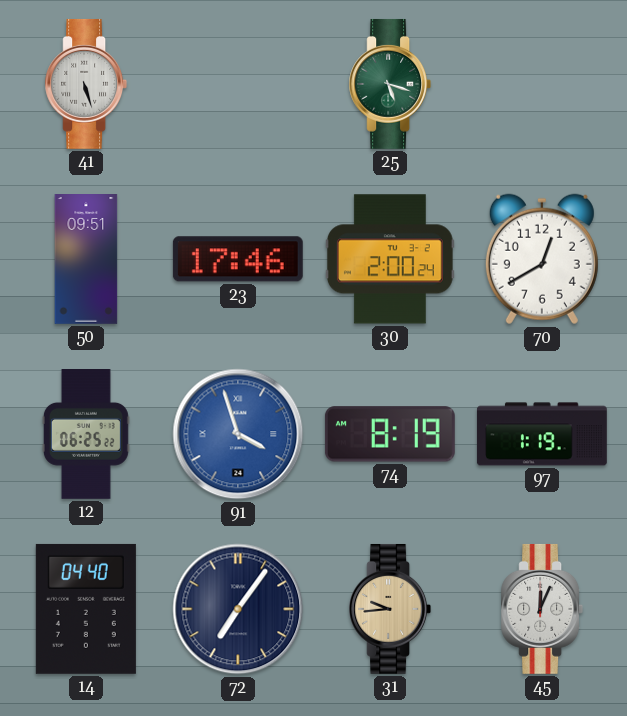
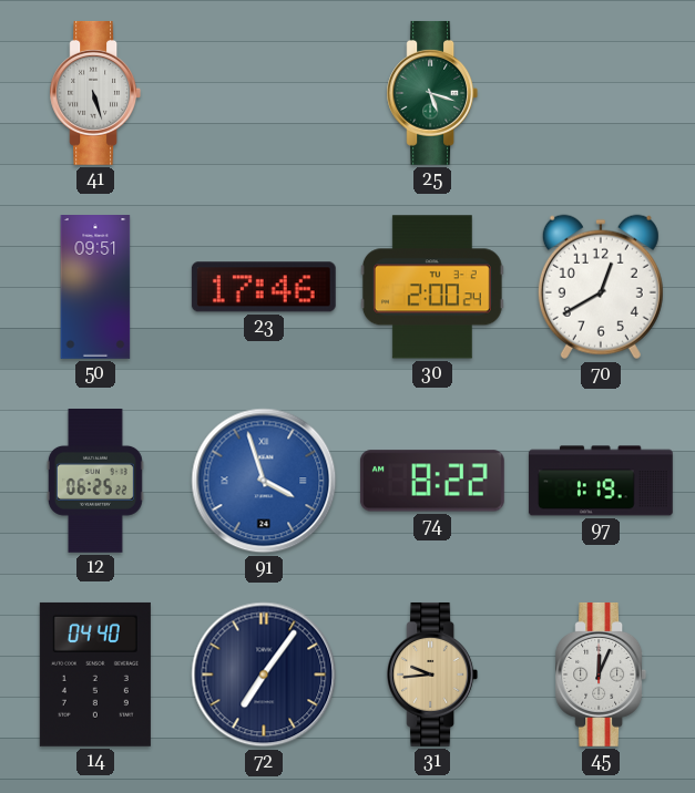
74: 8:19 -> 8:22
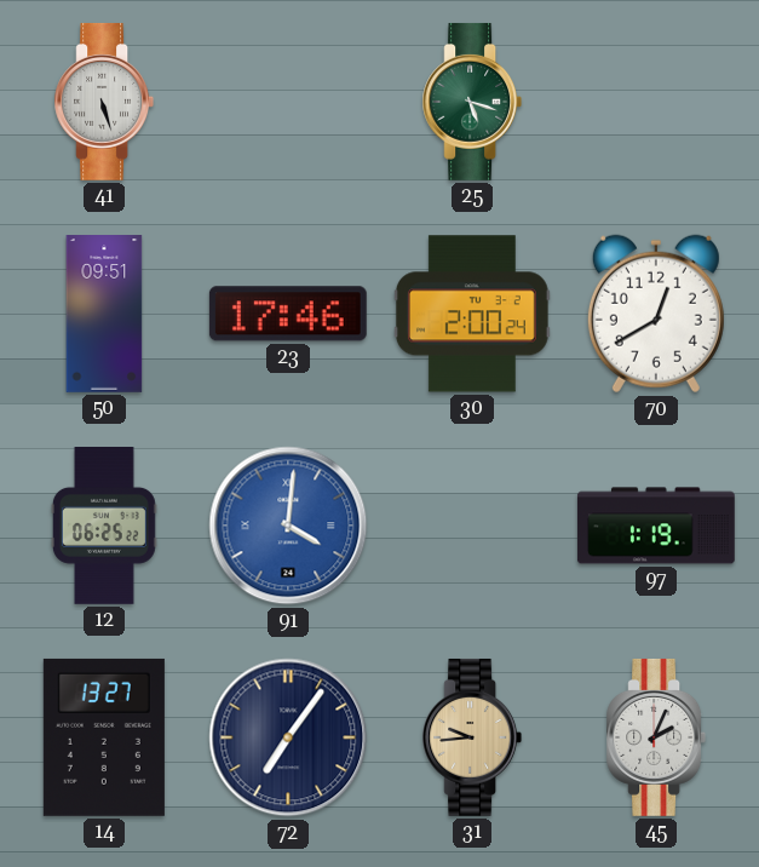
91: 3:57 -> 4:01
74: 8:22 -> none
14: 04:40 -> 13:27
45: 12:04 -> 2:04
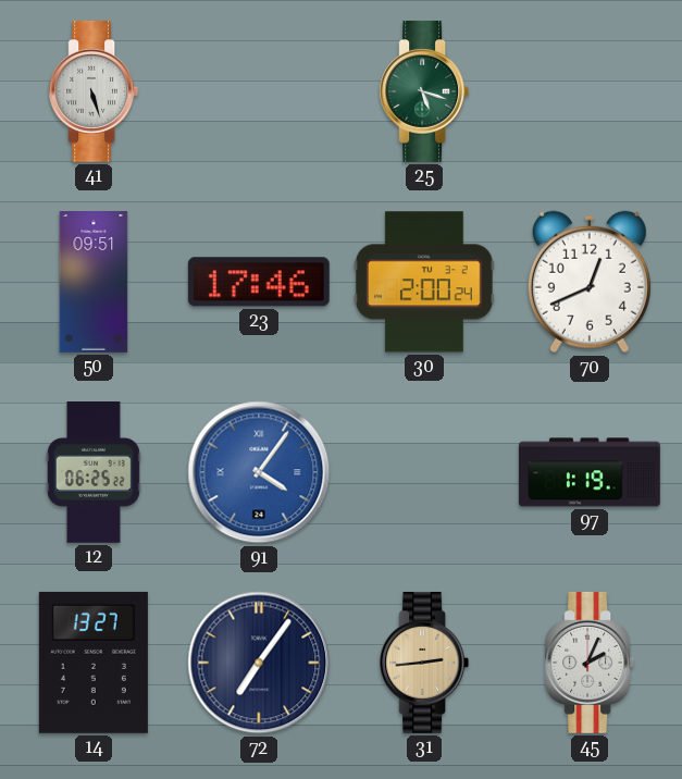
70: 12:40 -> 12:41
91: 4:01 -> 4:06
31: 9:44 -> 2:44
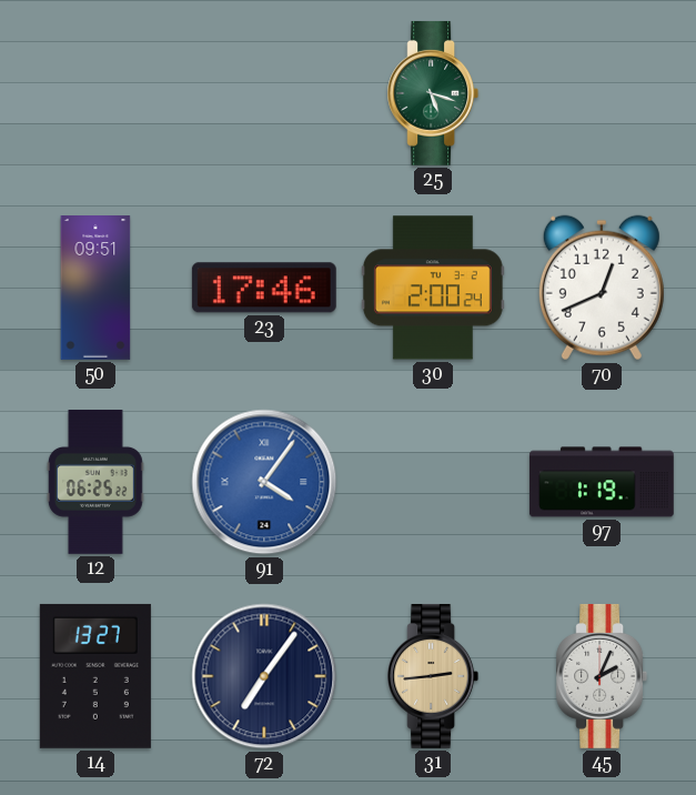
41: 5:27 -> none
